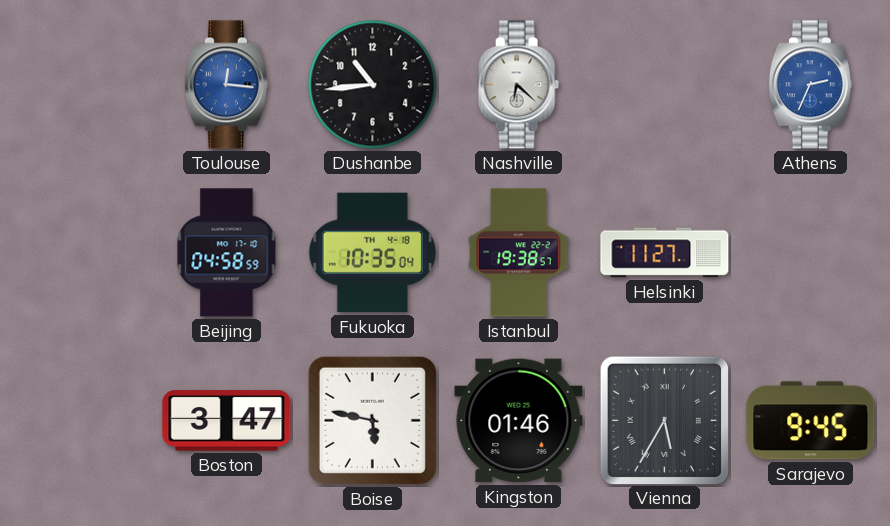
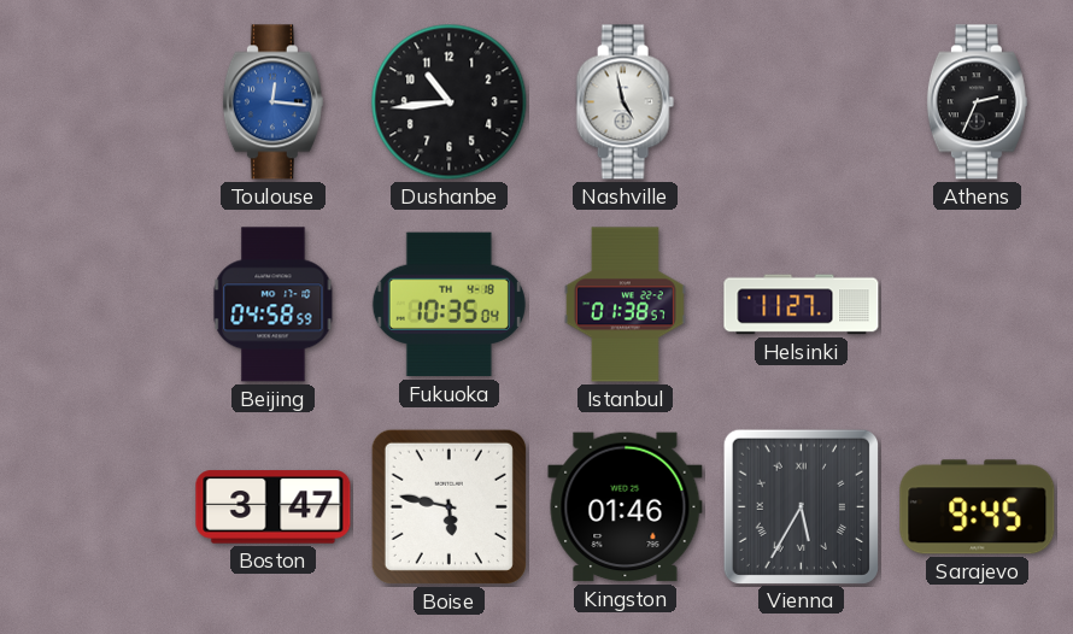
Nashville: 6:22 -> 4:58
Athens dial: blue -> black
Istanbul: 19:38 -> 01:38
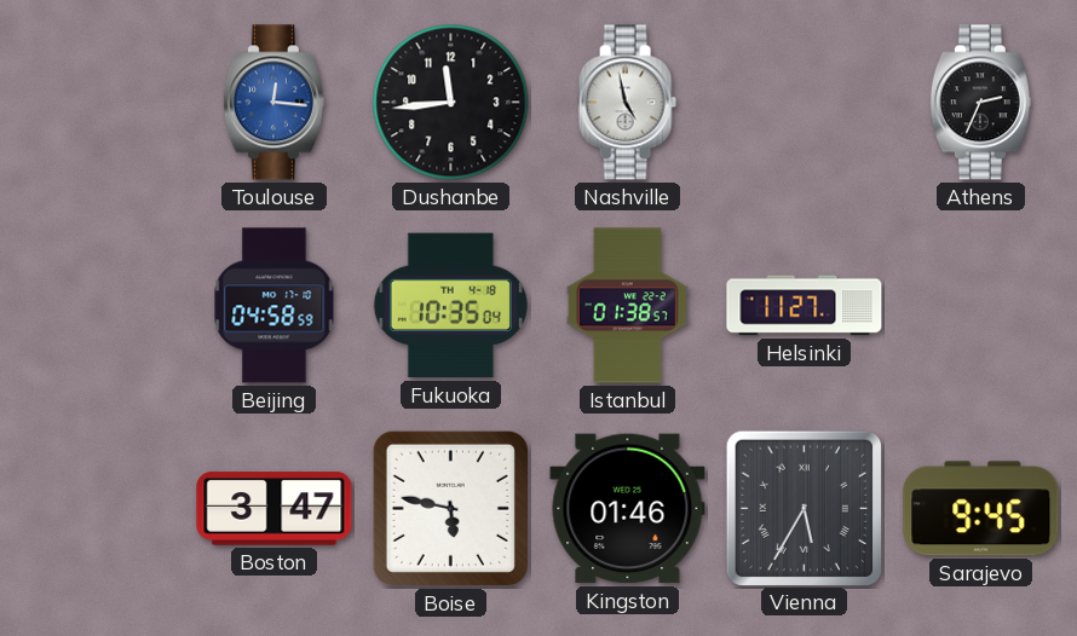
Dushanbe: 10:44 -> 11:44
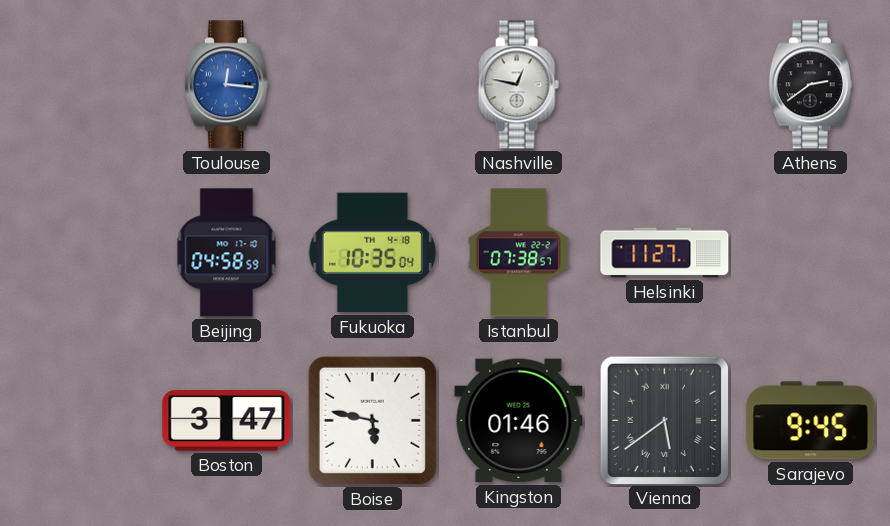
Dushanbe: 11:44 -> none
Nashville: 4:58 -> 12:47
Athens: 2:34 -> 2:39
Istanbul: 01:38 -> 07:38
Vienna: 5:35 -> 5:39
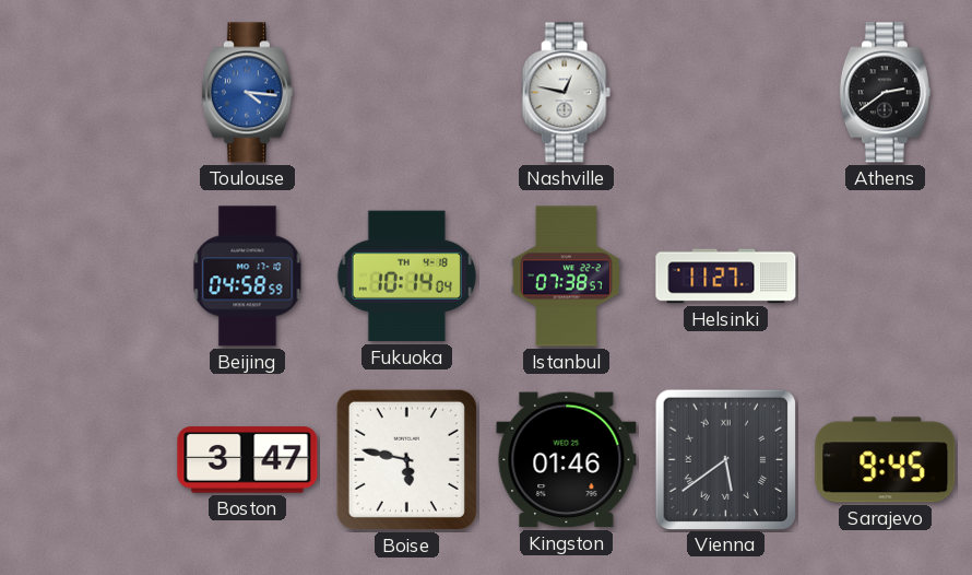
Toulouse: 12:16 -> 4:16
Fukuoka: 10:35 -> 10:14
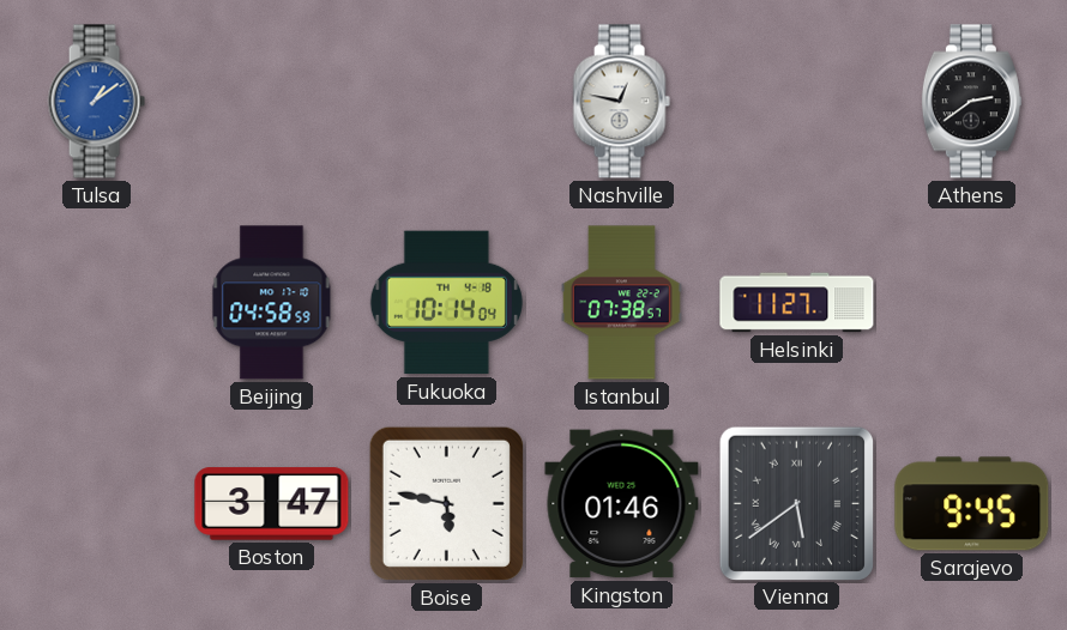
Tulsa: none -> 1:09
Toulouse: 4:16 -> none
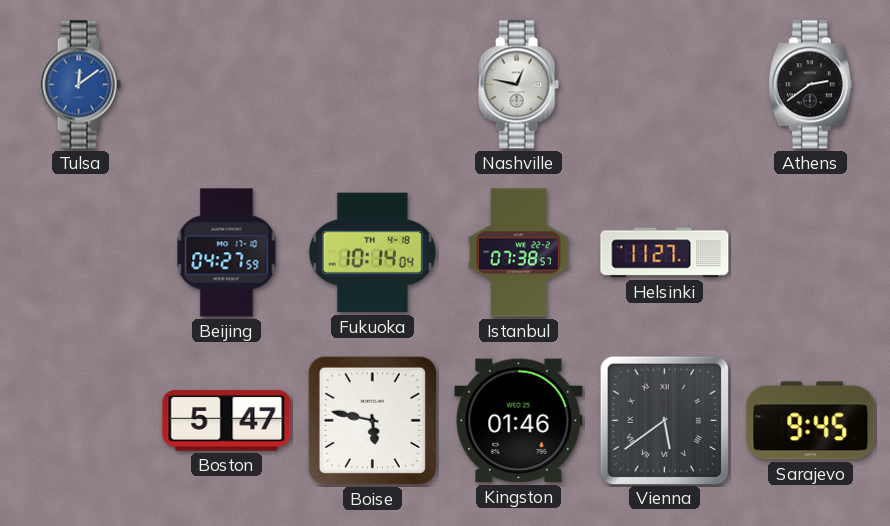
Tulsa: 1:09 -> 12:09
Beijing: 04:58 -> 04:27
Boston: 3:47 -> 5:47
